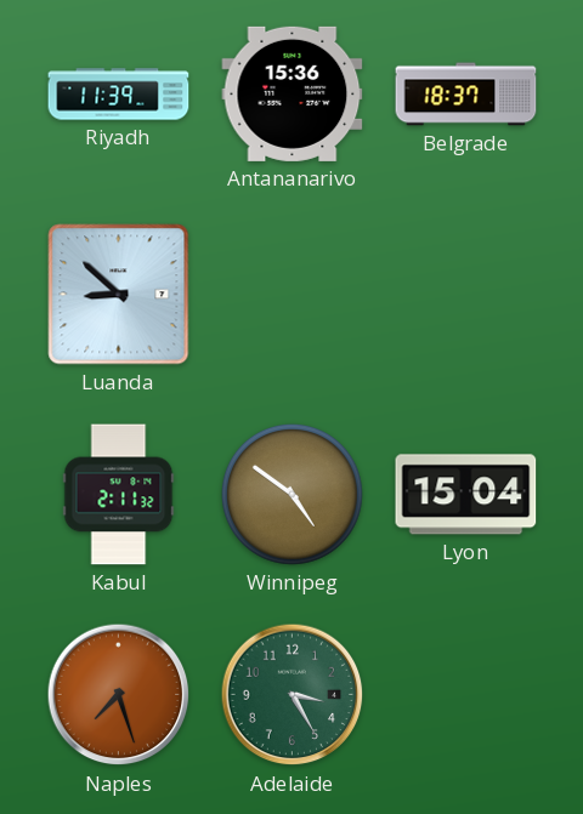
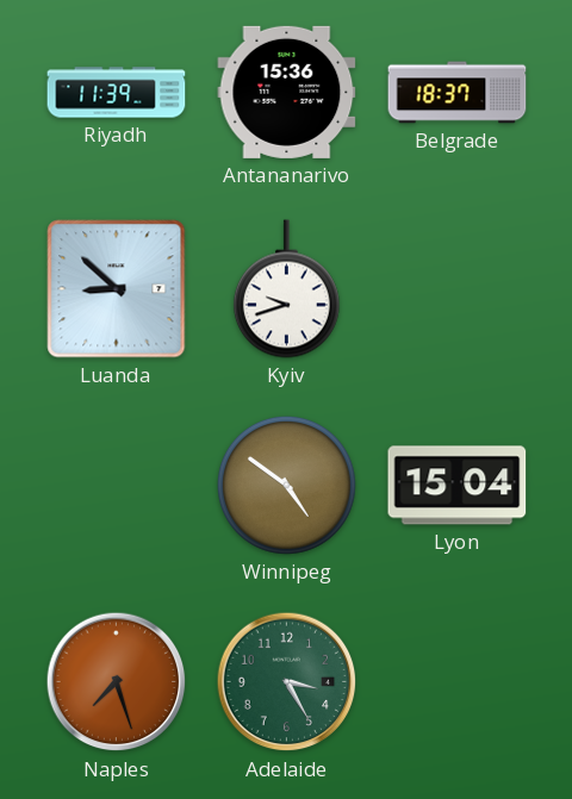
Kyiv: none -> 9:42
Kabul: 2:11 -> none
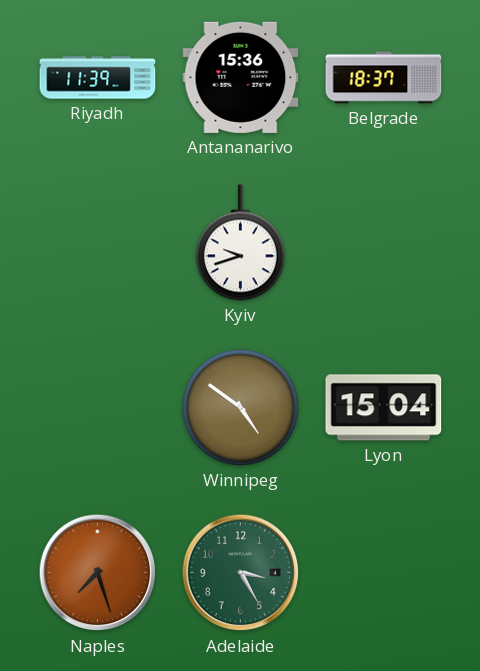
Luanda: 8:52 -> none
